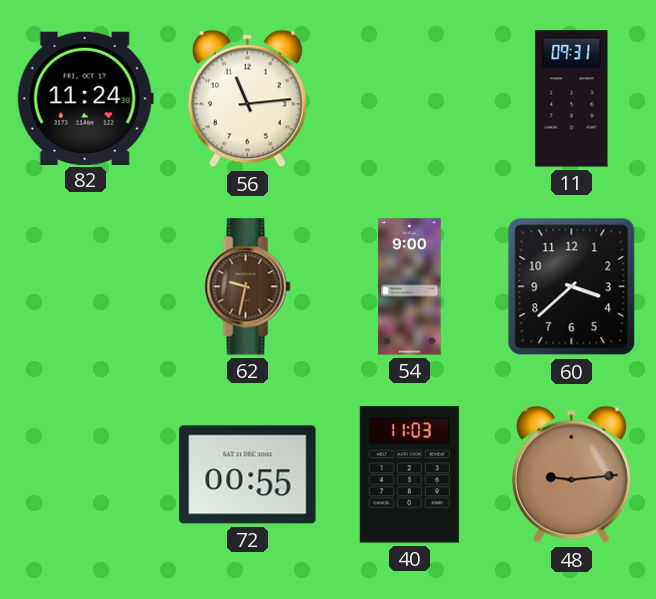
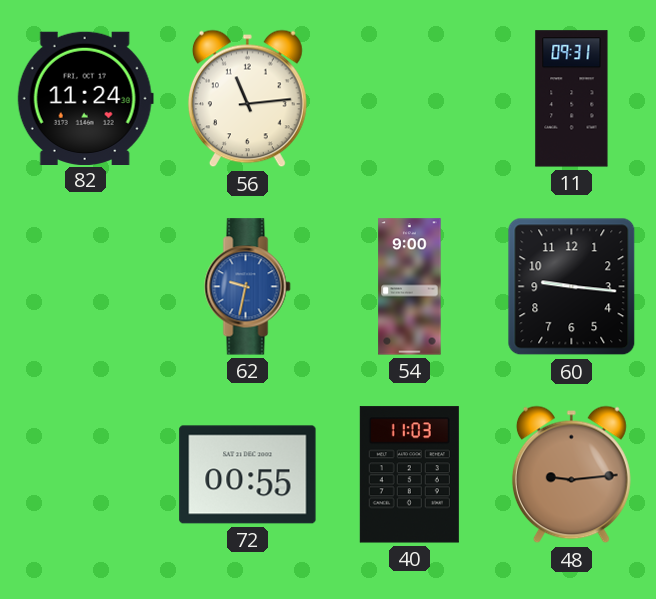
62 dial: brown -> blue
60: 3:38 -> 9:16
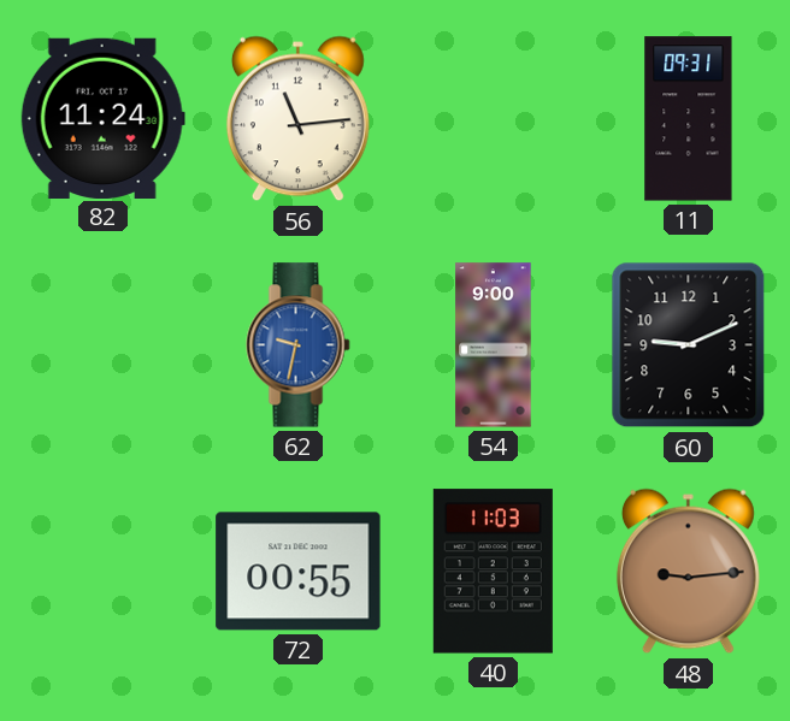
60: 9:16 -> 9:11
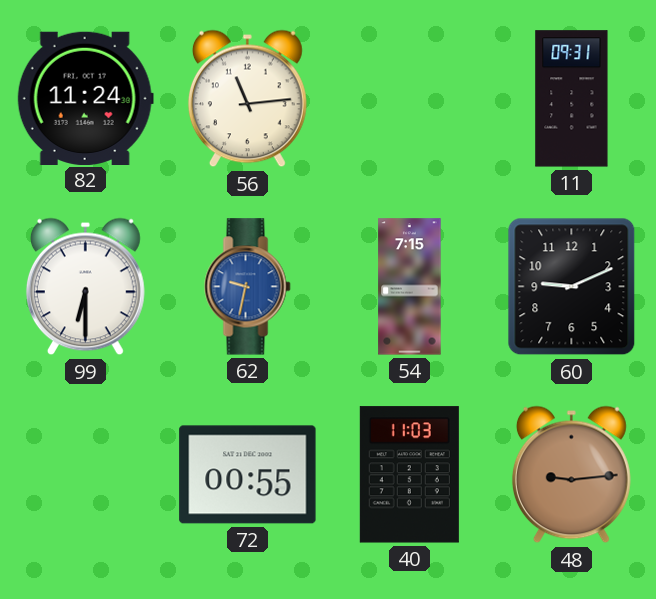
99: none -> 6:30
54: 9:00 -> 7:15
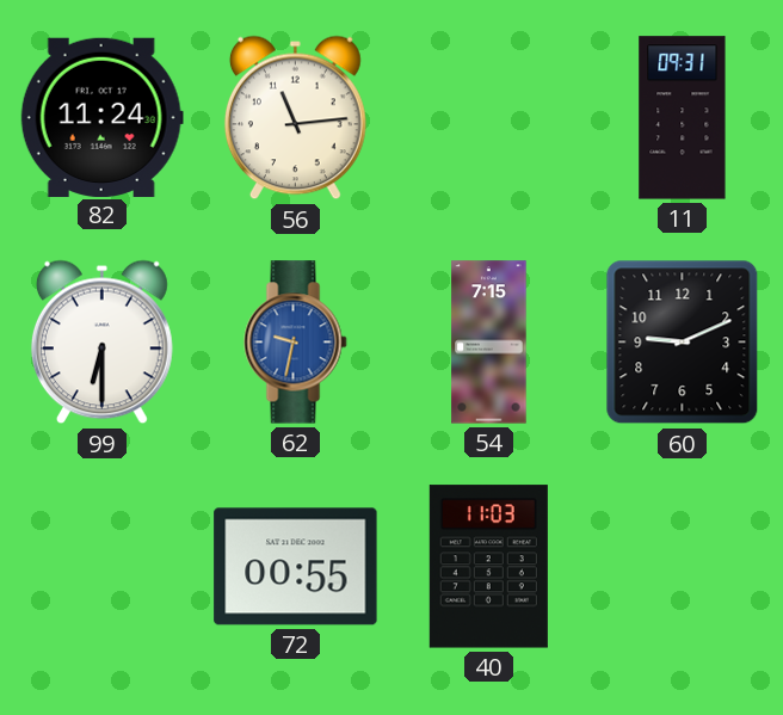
48: 9:14 -> none
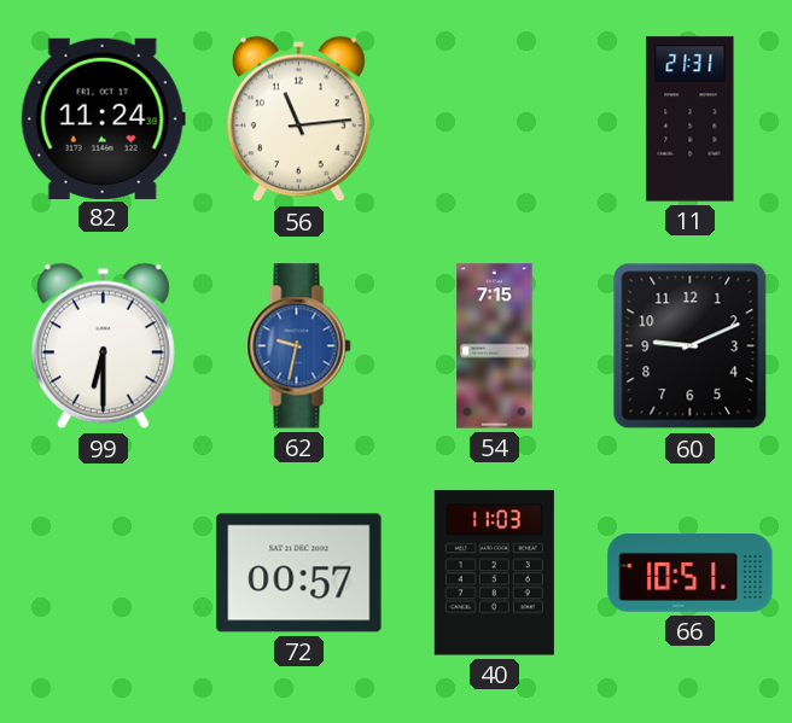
11: 09:31 -> 21:31
72: 00:55 -> 00:57
66: none -> 10:51
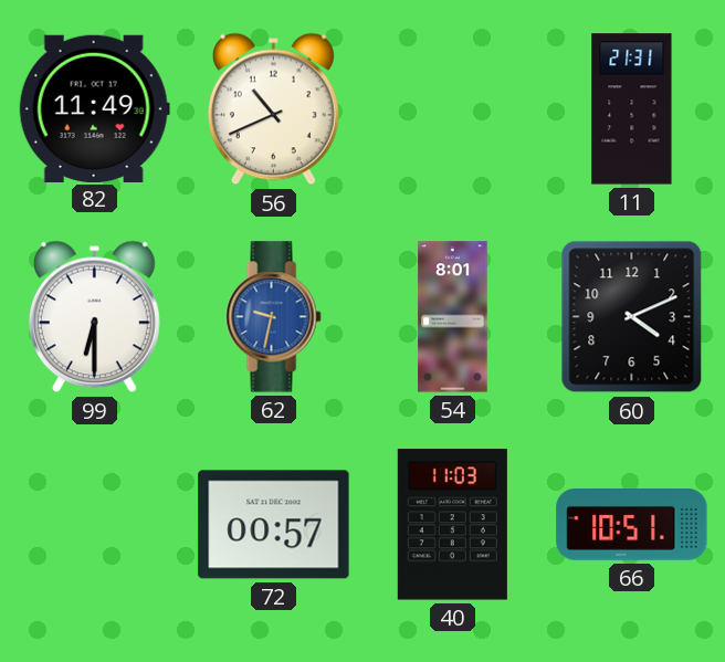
82: 11:24 -> 11:49
56: 11:14 -> 10:41
54: 7:15 -> 8:01
60: 9:11 -> 4:11
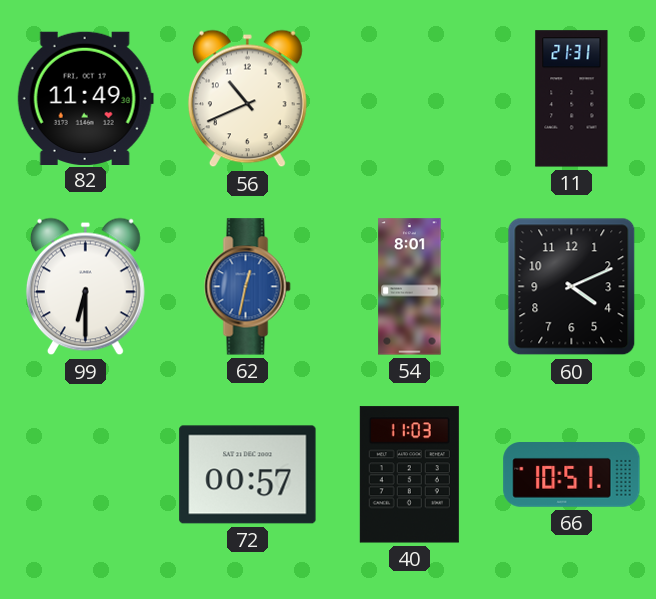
62: 9:32 -> 12:32
